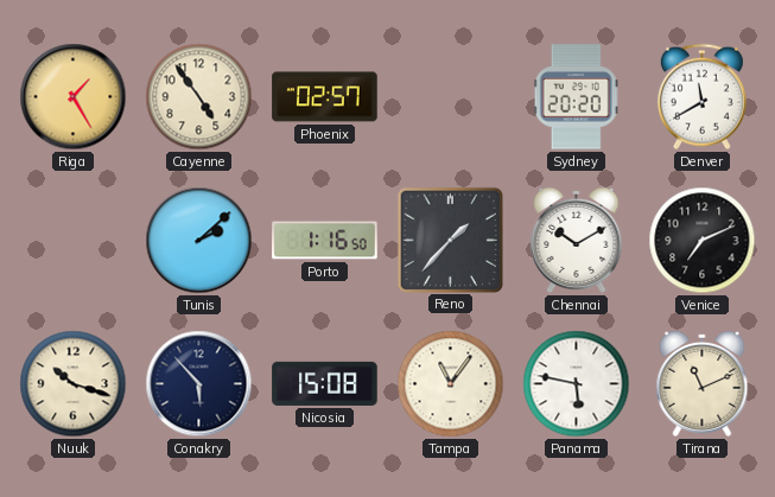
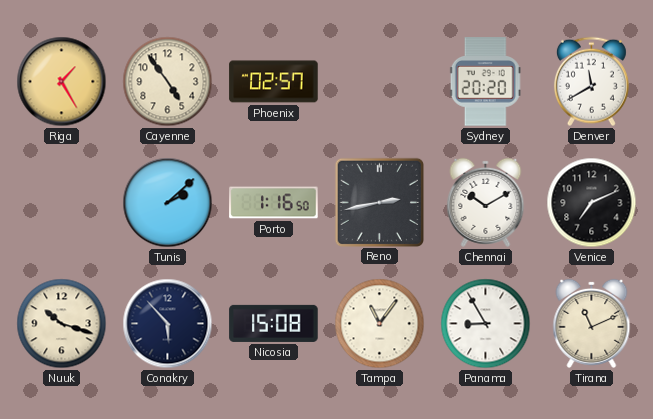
Reno: 1:37 -> 2:43
Panama: 5:47 -> 8:55
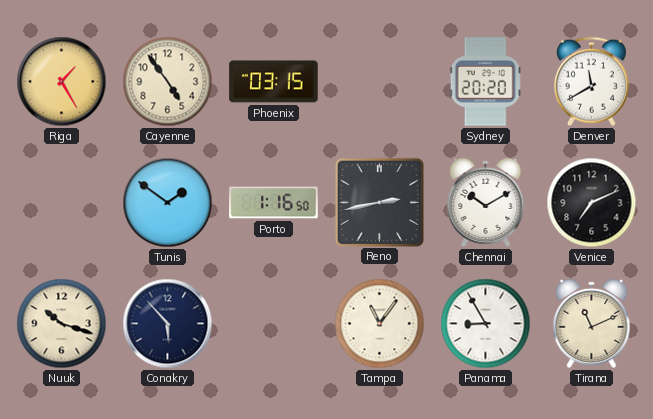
Phoenix: 02:57 -> 03:15
Tunis: 2:08 -> 1:51
Nicosia: 15:08 -> none
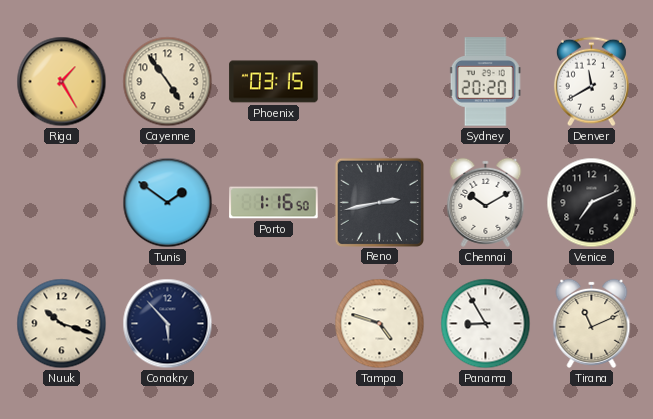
Tampa: 11:06 -> 4:48
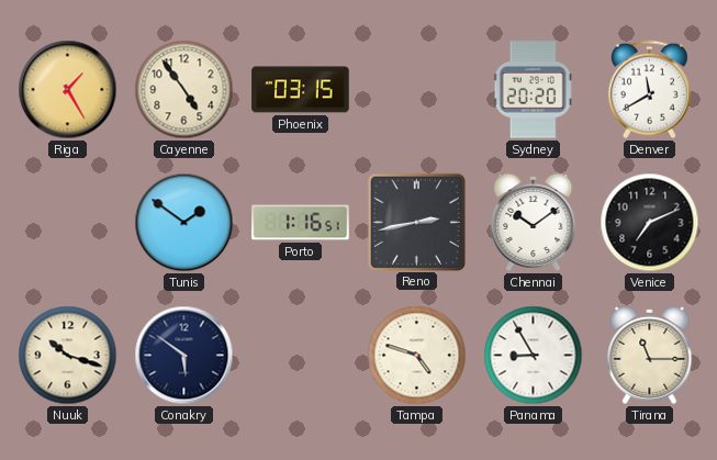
Porto: 1:16:50 -> 1:16:51
Chennai: 10:10 -> 10:09
Conakry: 5:53 -> 5:51
Tirana: 11:11 -> 11:15
